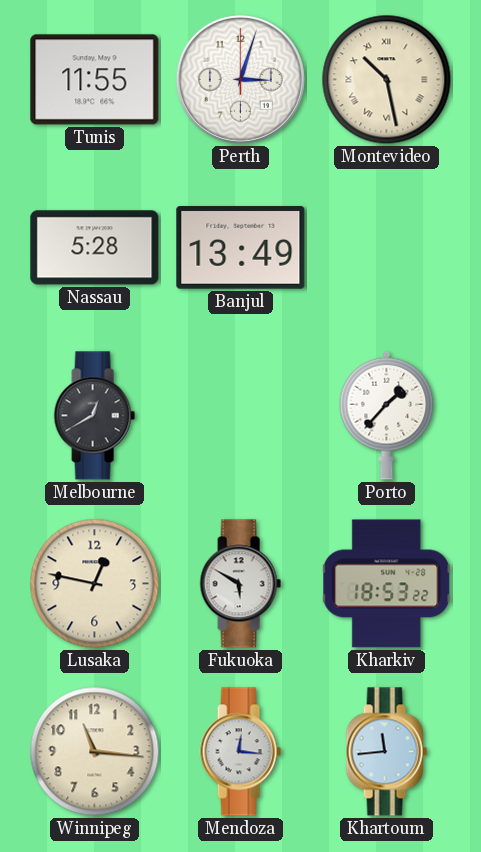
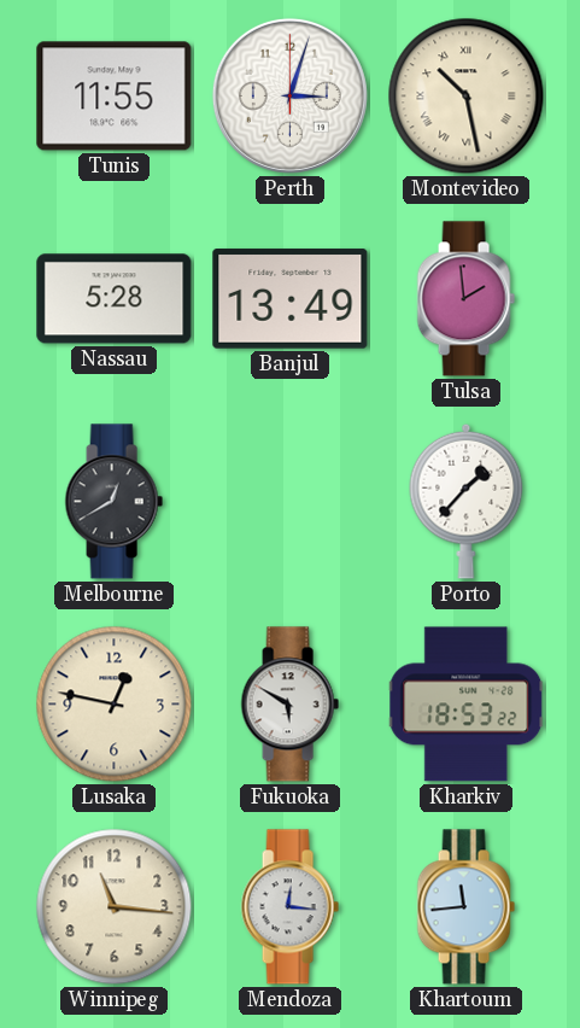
Tulsa: none -> 1:59
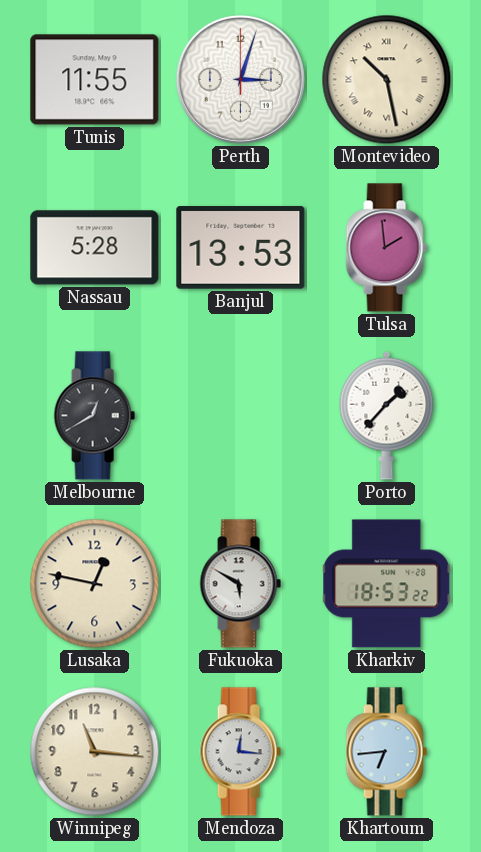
Banjul: 13:49 -> 13:53
Khartoum: 11:44 -> 6:44
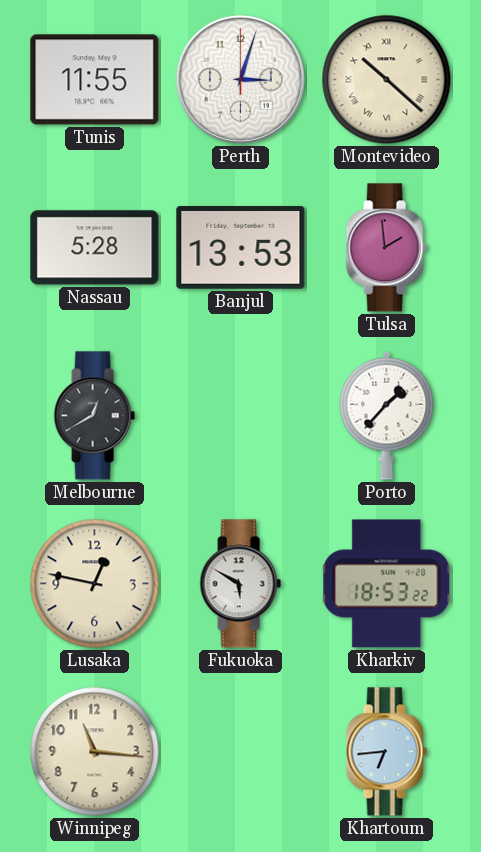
Montevideo: 10:28 -> 10:22
Mendoza: 12:16 -> none
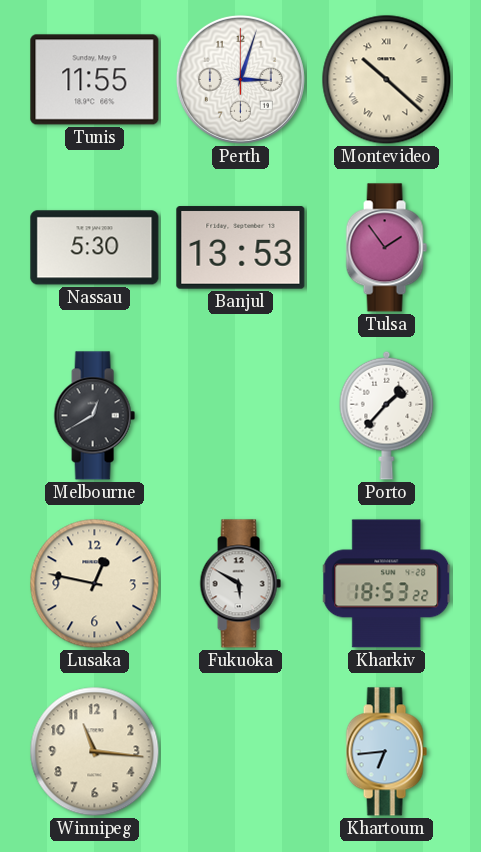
Nassau: 5:28 -> 5:30
Tulsa: 1:59 -> 1:54
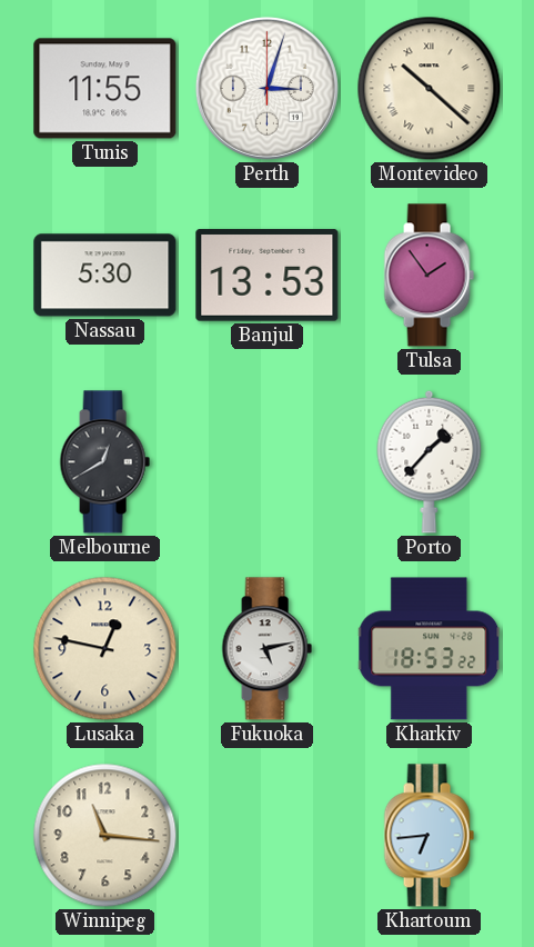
Fukuoka: 5:50 -> 5:13
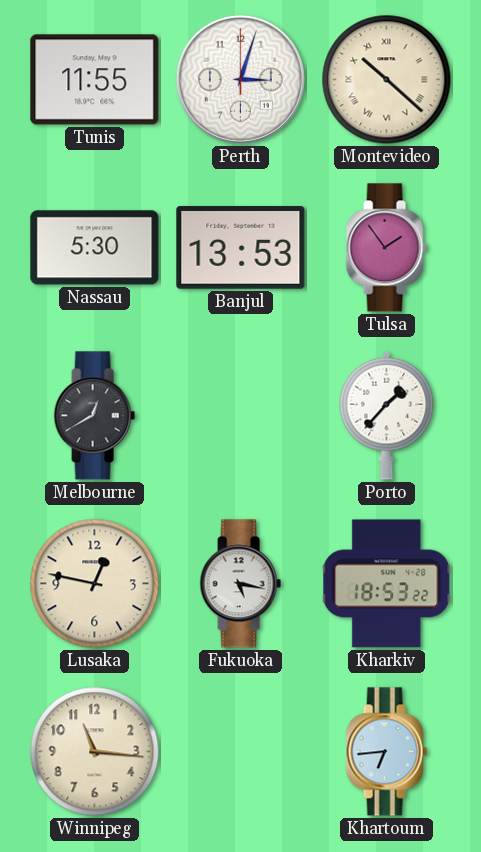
Fukuoka: 5:13 -> 5:17
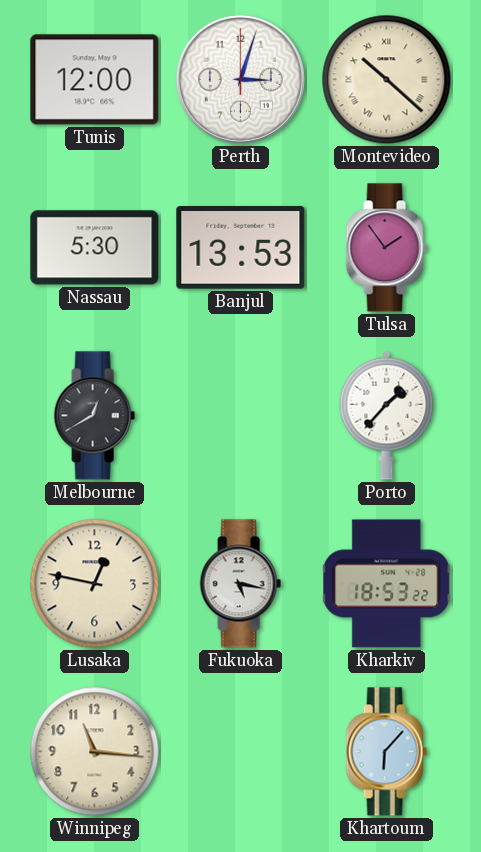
Tunis: 11:55 -> 12:00
Khartoum: 6:44 -> 6:07
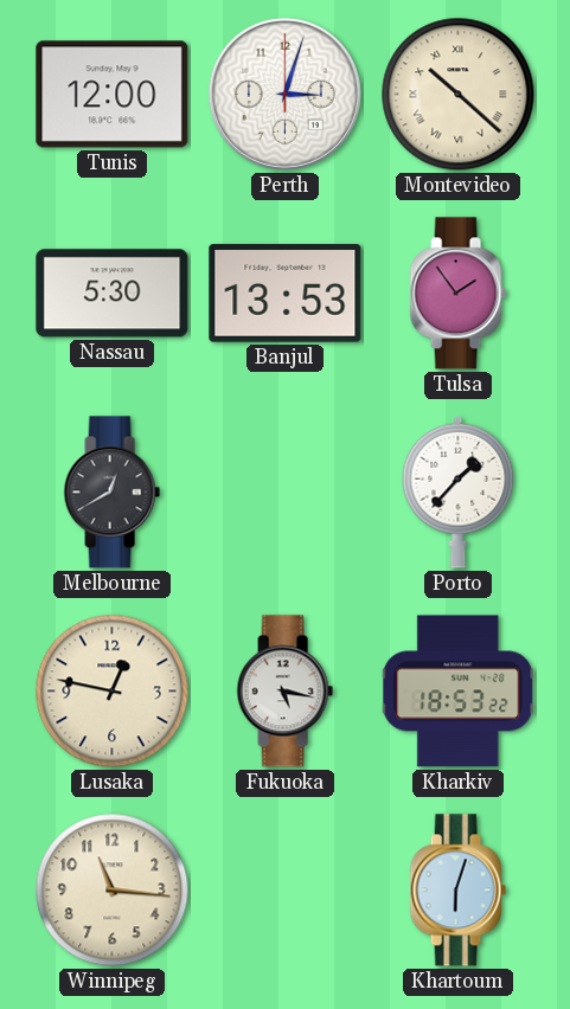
Khartoum: 6:07 -> 6:03
